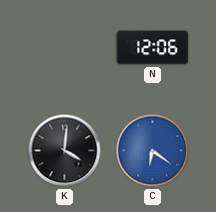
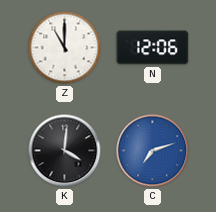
Z: none -> 11:00
C: 6:21 -> 7:12
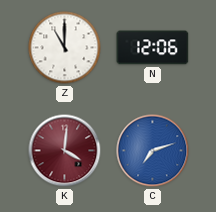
K dial: black -> burgundy
